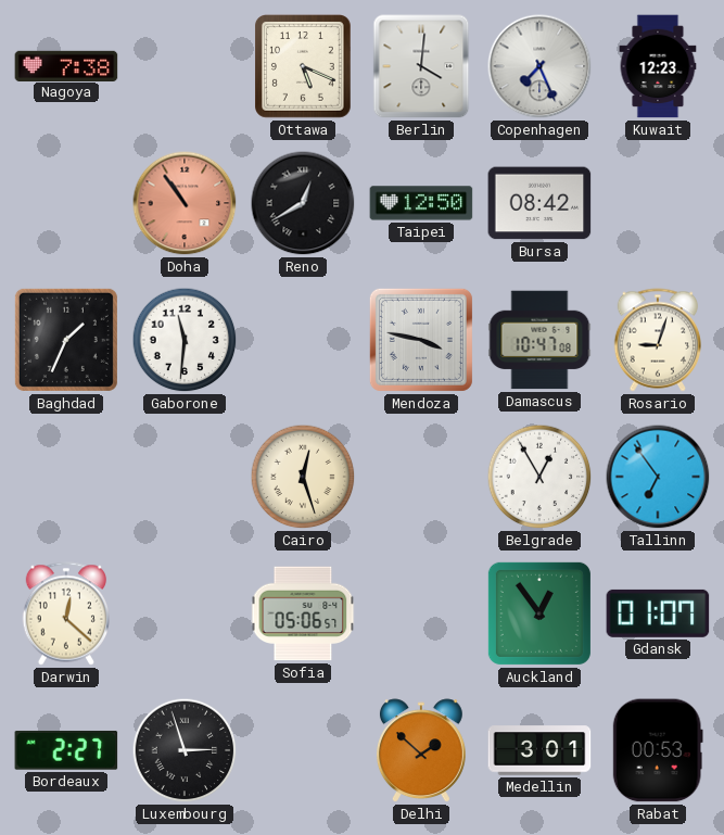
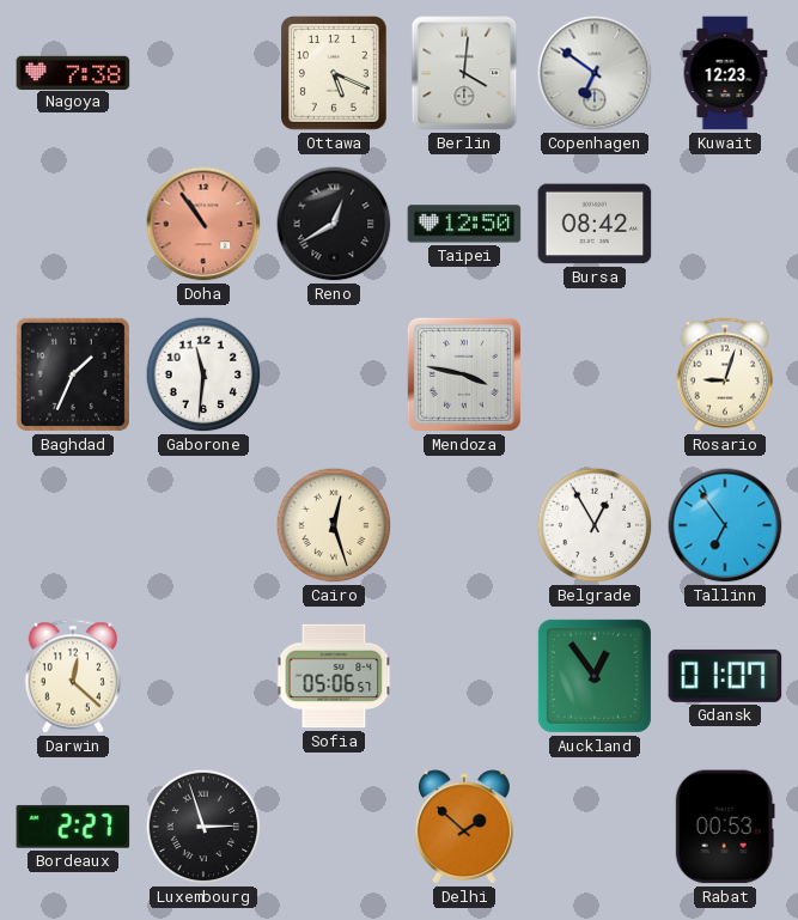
Copenhagen: 7:26 -> 6:51
Damascus: 10:47 -> none
Medellin: 3:01 -> none
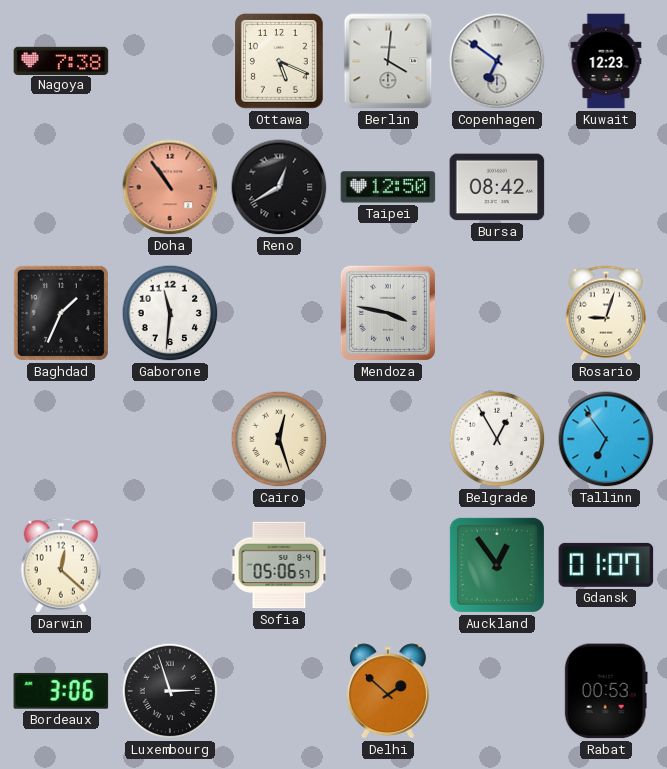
Bordeaux: 2:27 -> 3:06
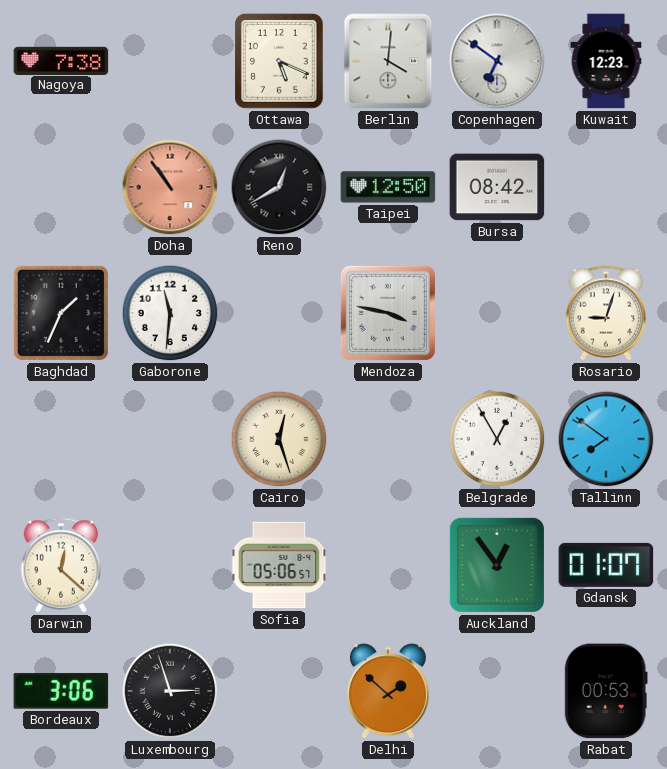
Tallinn: 6:54 -> 7:51
